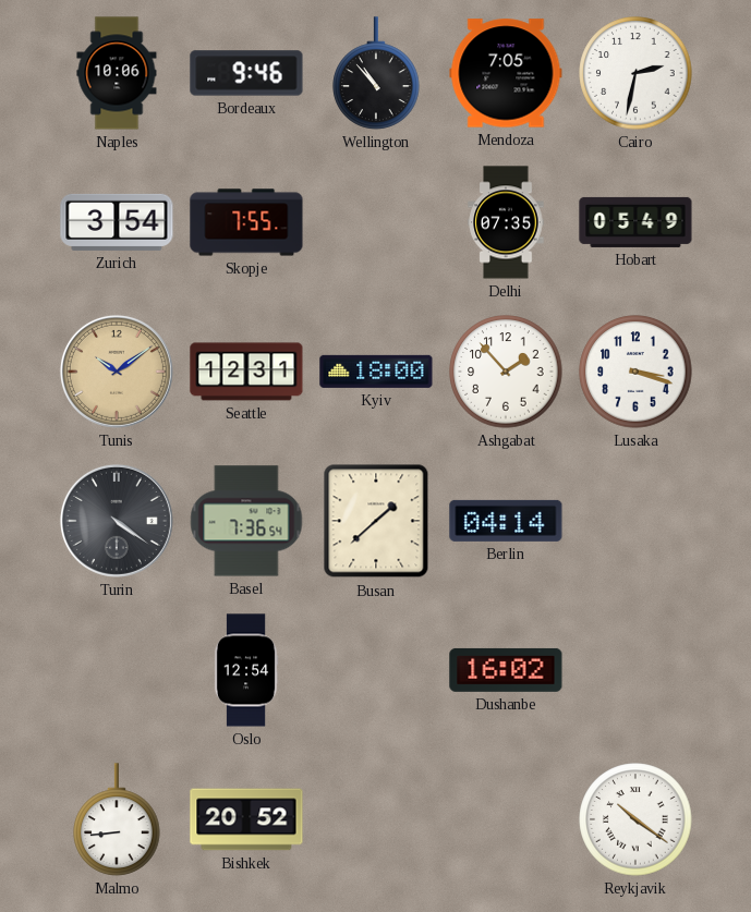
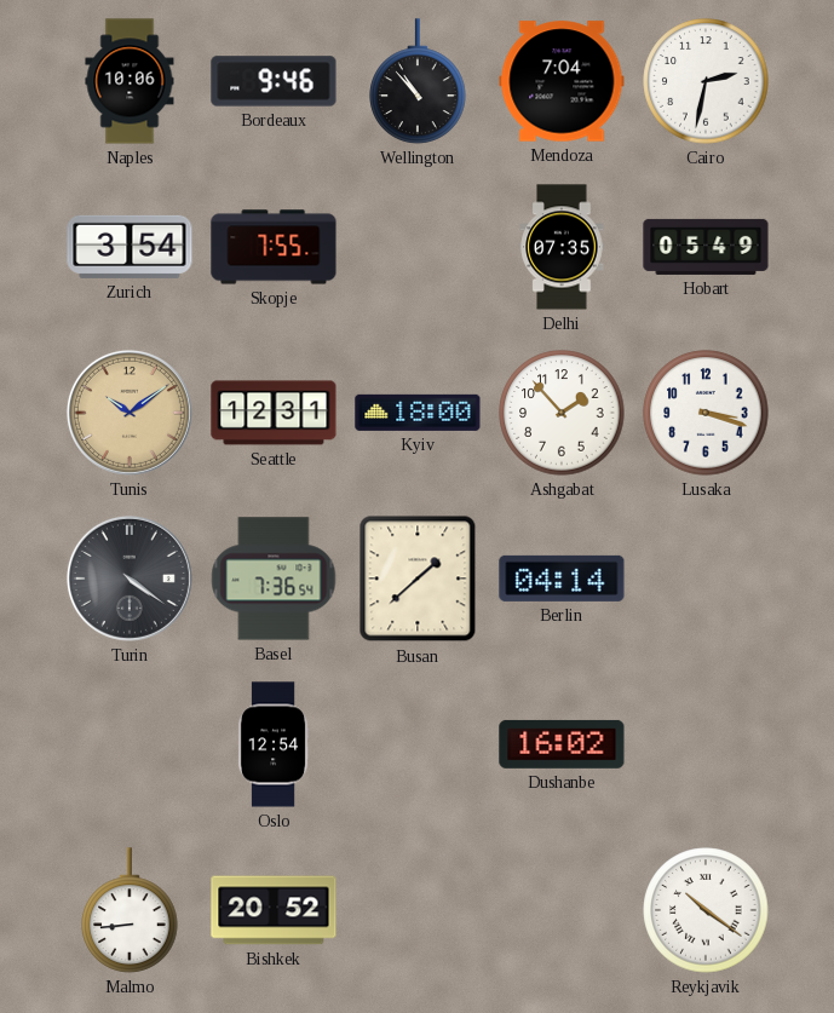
Mendoza: 7:05 -> 7:04
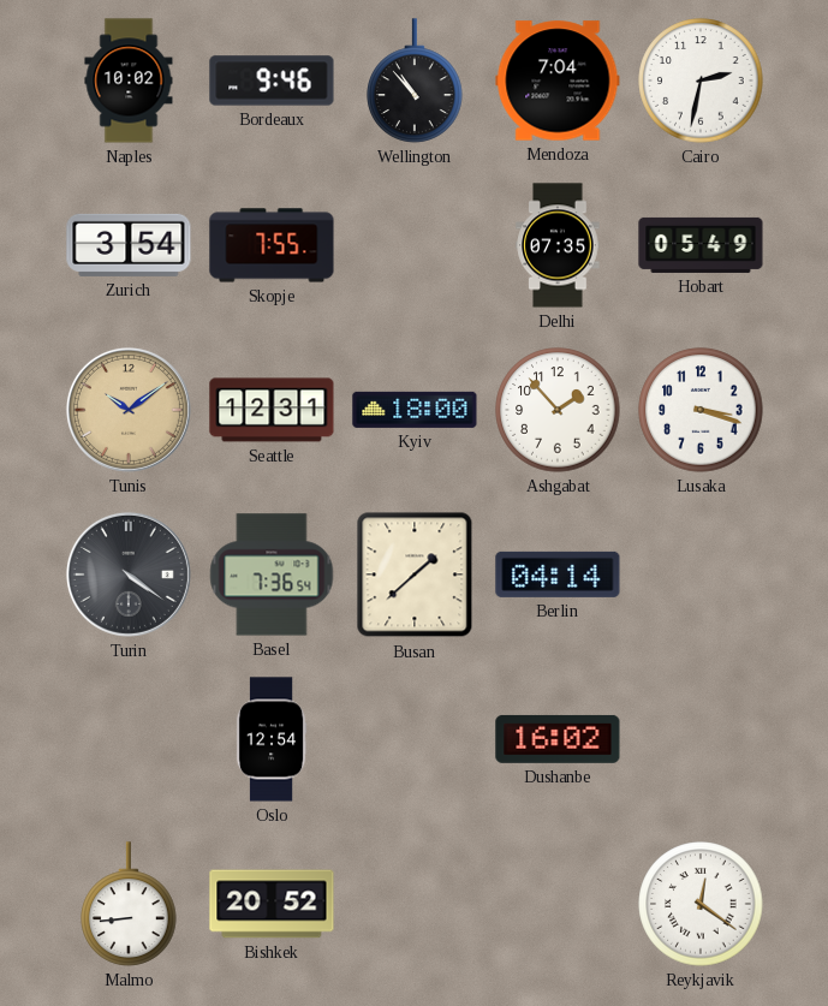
Naples: 10:06 -> 10:02
Reykjavik: 10:21 -> 12:21
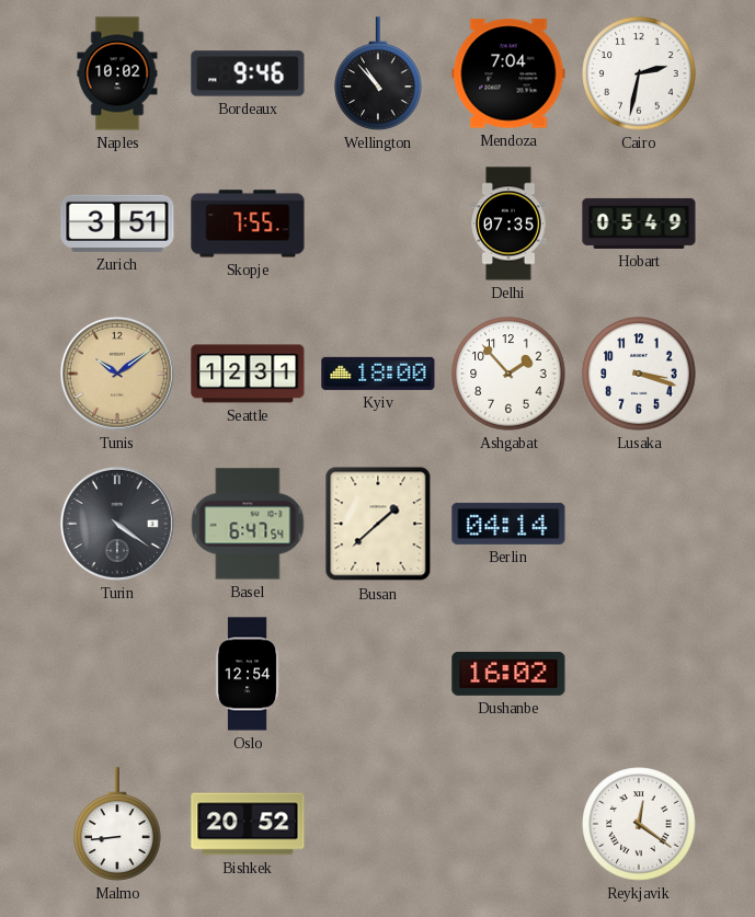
Zurich: 3:54 -> 3:51
Basel: 7:36 -> 6:47
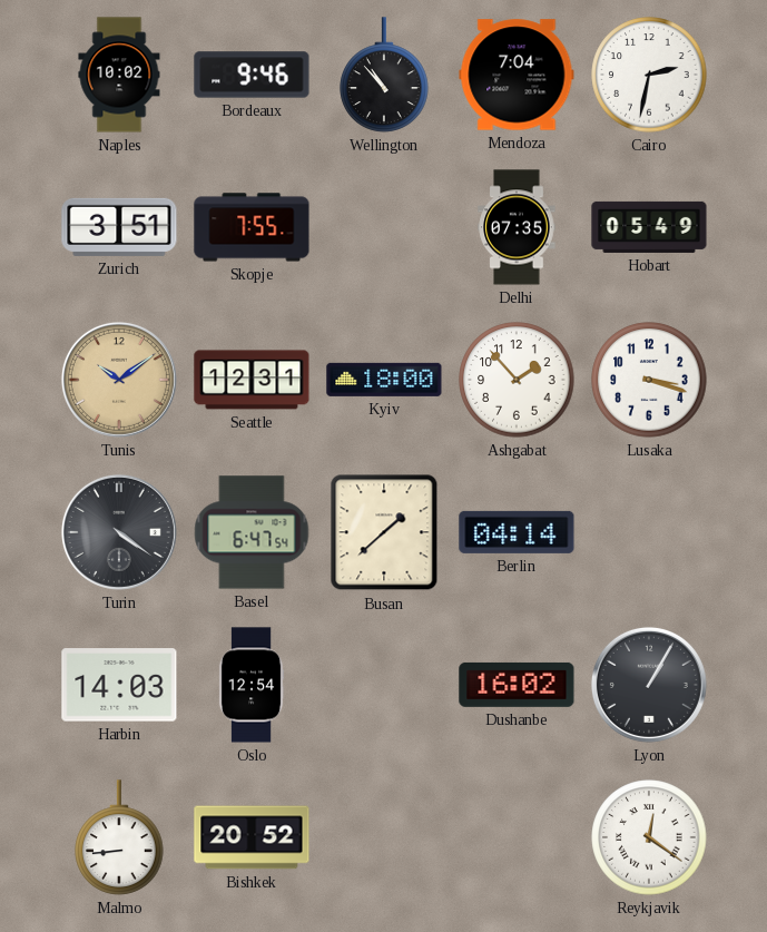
Harbin: none -> 14:03
Lyon: none -> 1:05
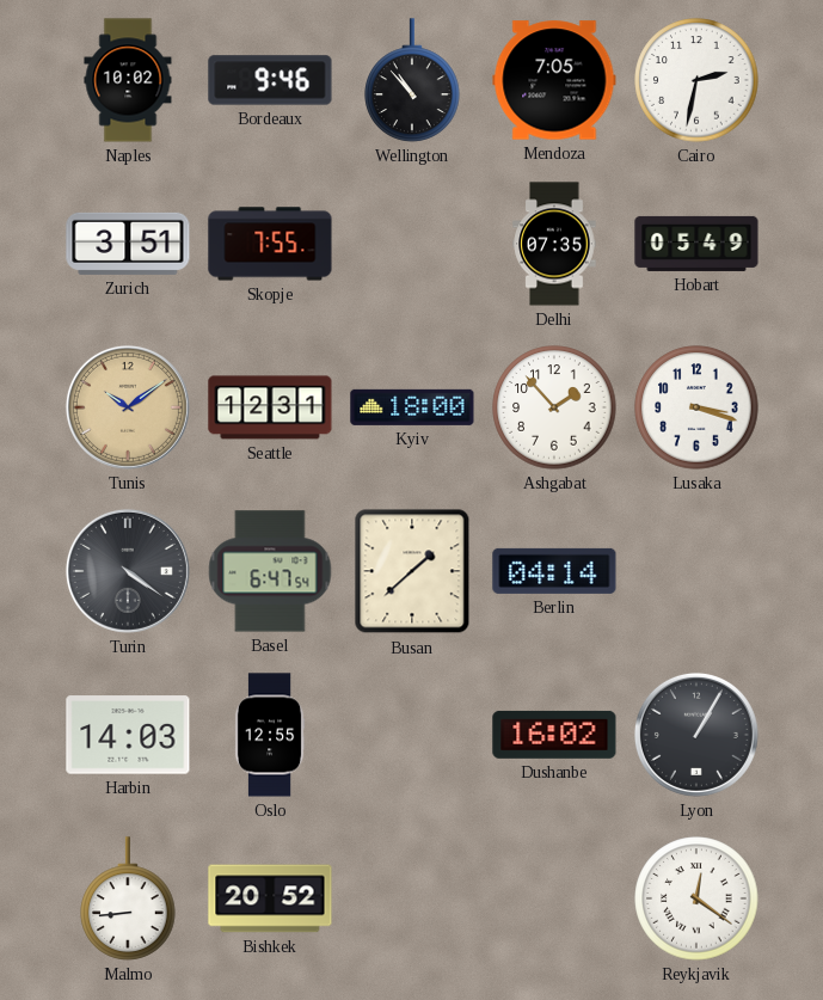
Mendoza: 7:04 -> 7:05
Oslo: 12:54 -> 12:55
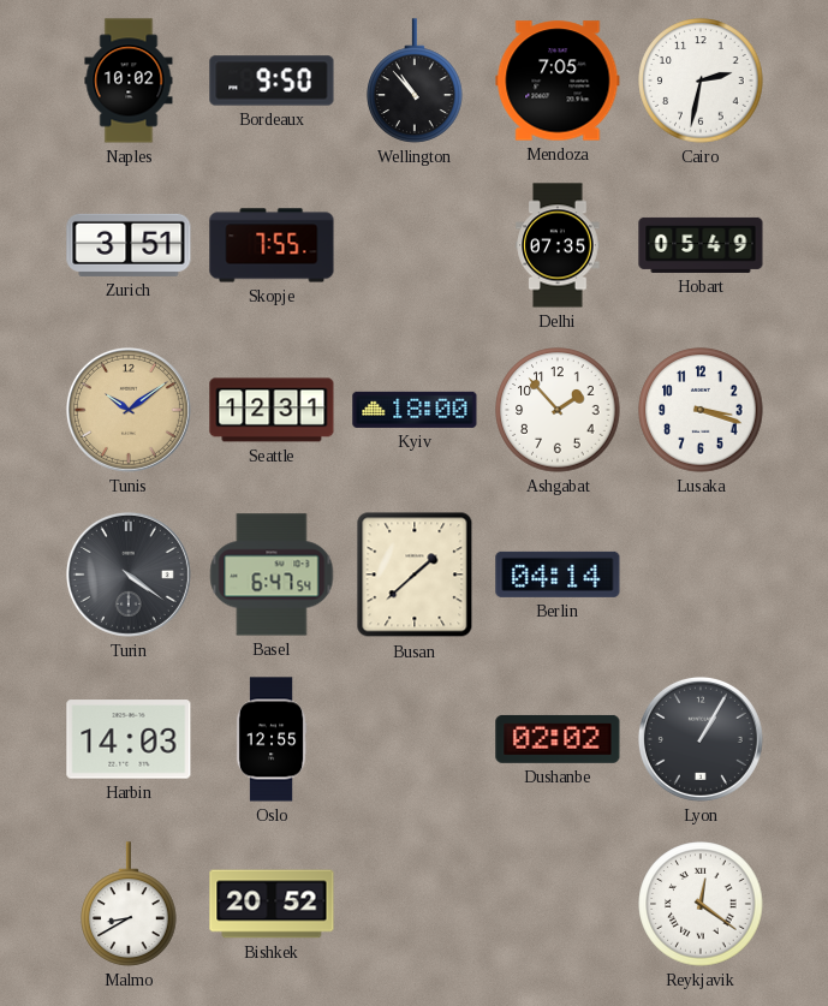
Bordeaux: 9:46 -> 9:50
Dushanbe: 16:02 -> 02:02
Malmo: 8:44 -> 8:40
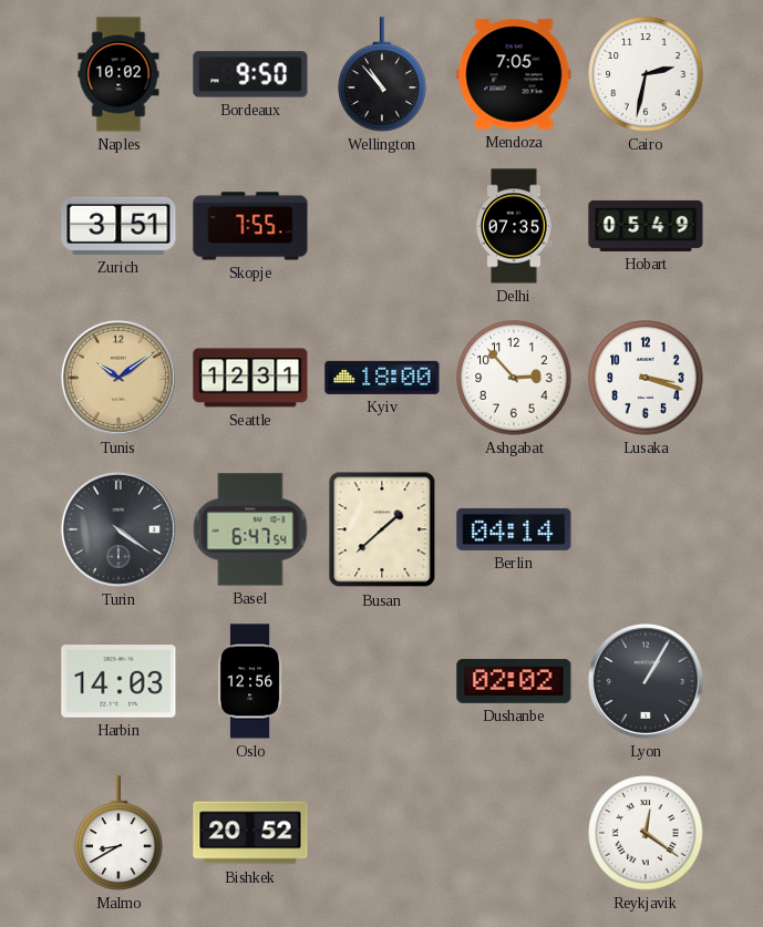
Ashgabat: 1:53 -> 2:53
Oslo: 12:55 -> 12:56
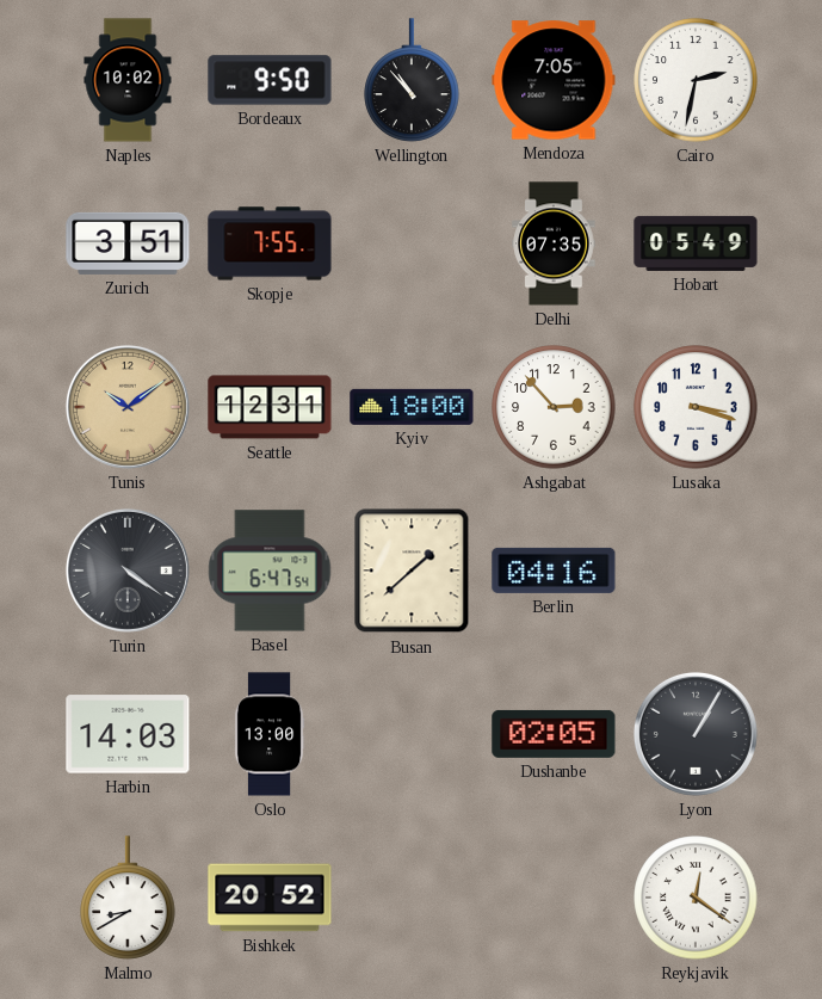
Berlin: 04:14 -> 04:16
Oslo: 12:56 -> 13:00
Dushanbe: 02:02 -> 02:05
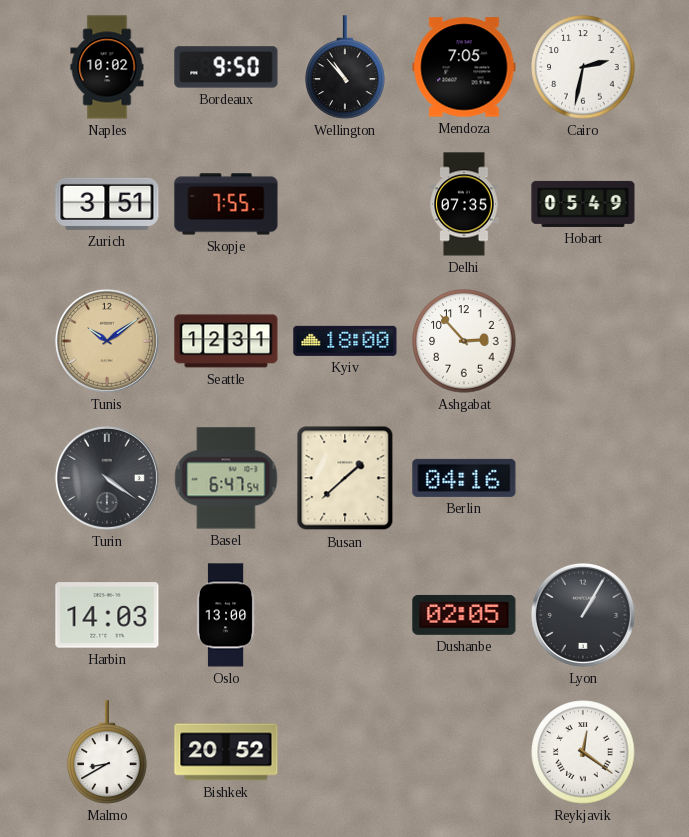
Lusaka: 3:18 -> none
